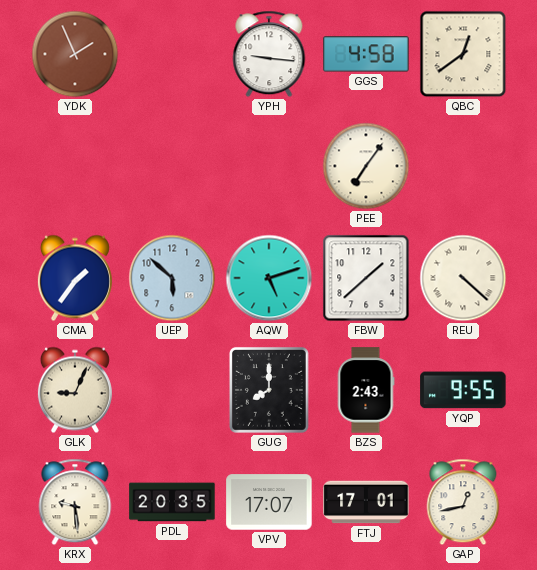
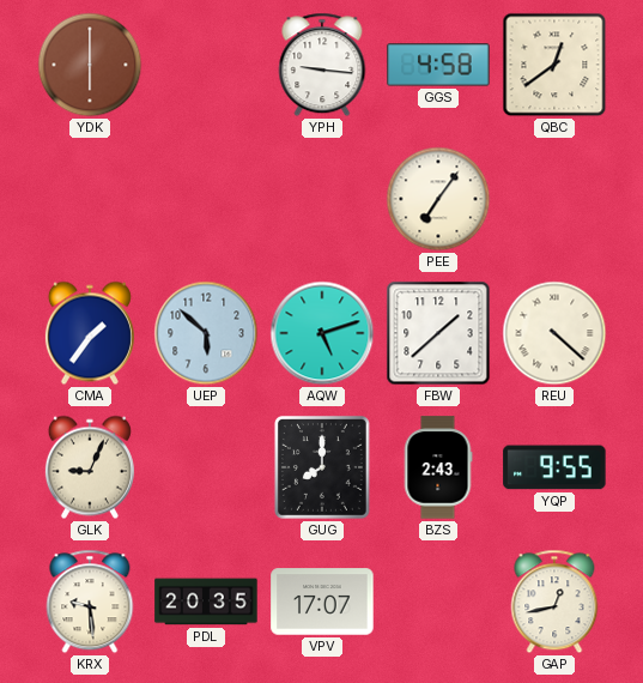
YDK: 1:56 -> 6:00
FTJ: 17:01 -> none
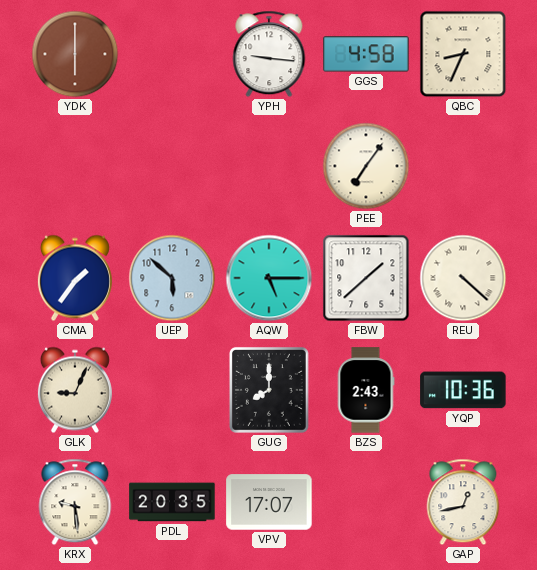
QBC: 12:39 -> 8:34
AQW: 5:12 -> 5:15
YQP: 9:55 -> 10:36
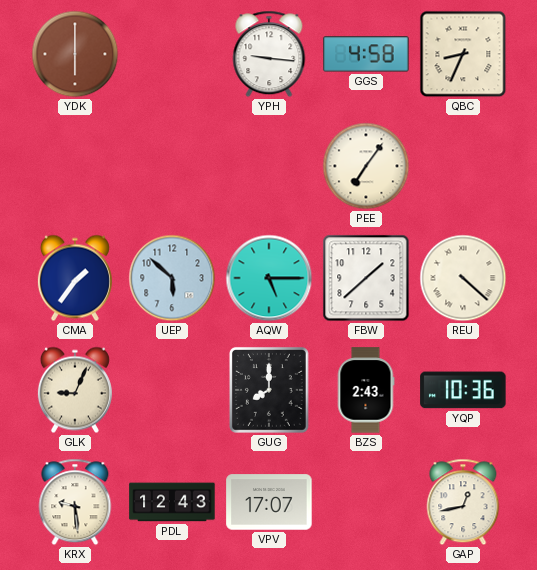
PDL: 20:35 -> 12:43
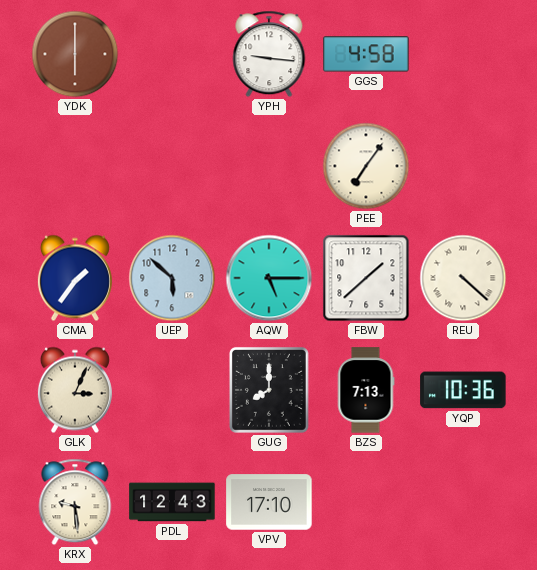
QBC: 8:34 -> none
GLK: 9:04 -> 3:04
BZS: 2:43 -> 7:13
VPV: 17:07 -> 17:10
GAP: 12:43 -> none
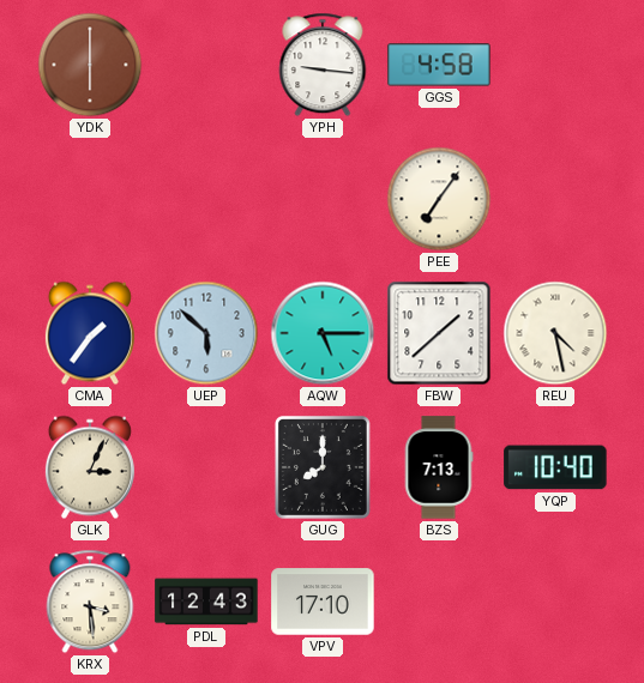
REU: 4:22 -> 4:28
YQP: 10:36 -> 10:40
KRX: 9:29 -> 3:29
